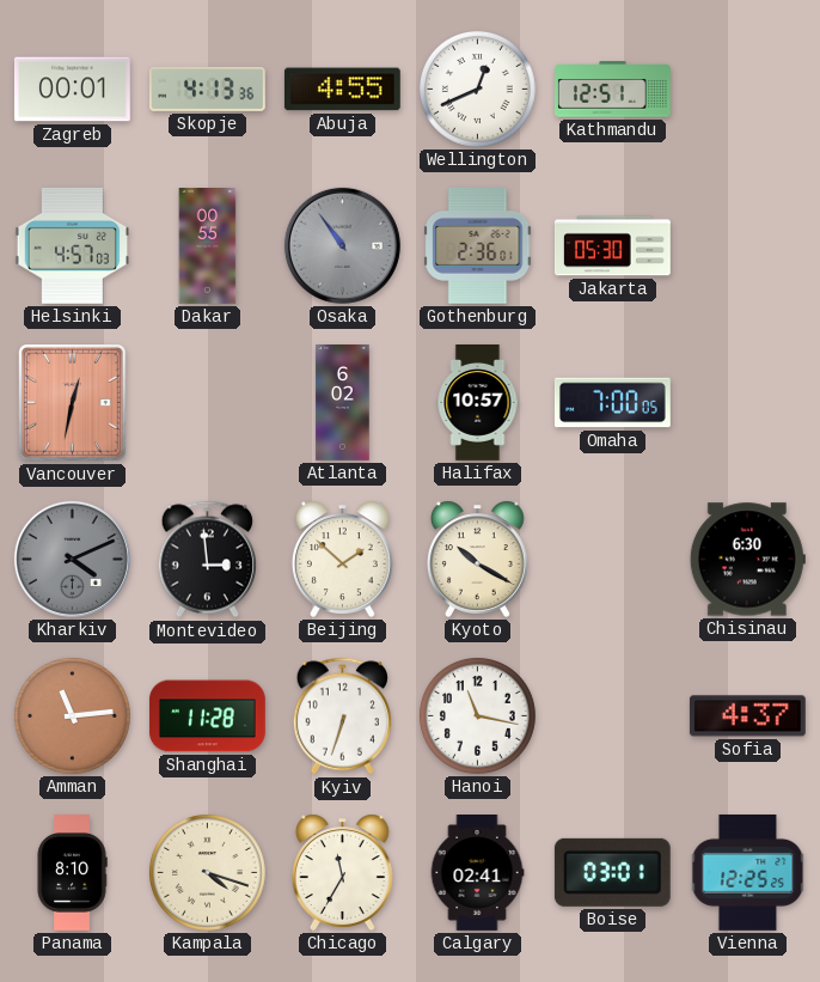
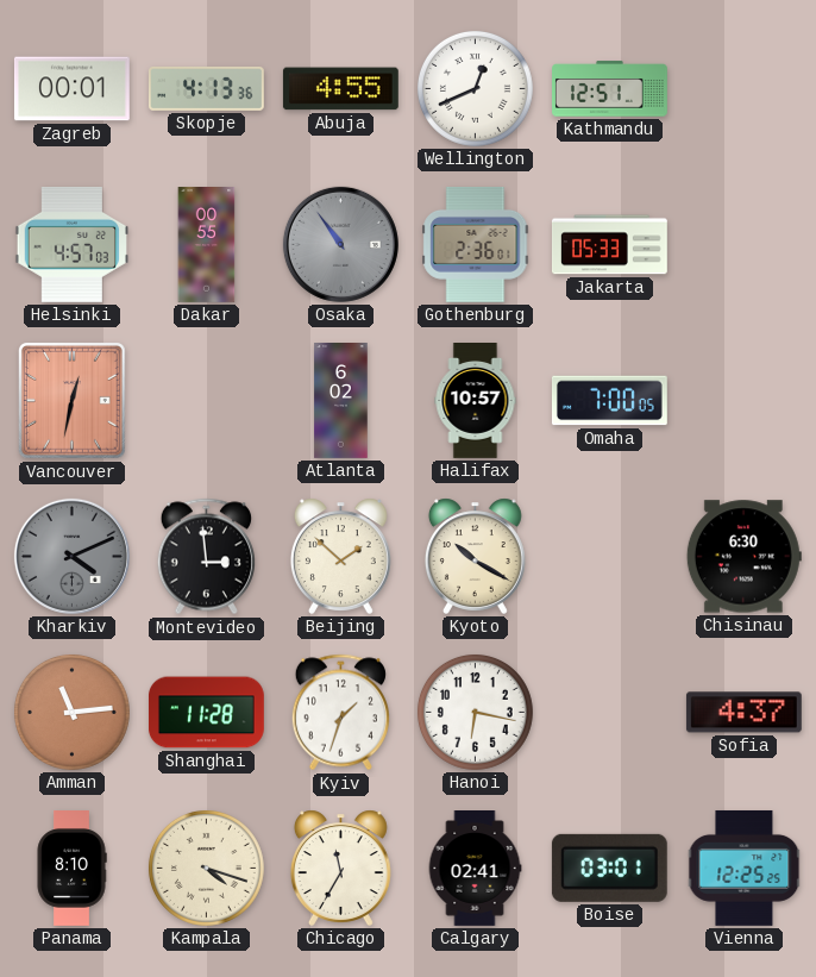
Jakarta: 05:30 -> 05:33
Kyiv: 6:33 -> 1:33
Hanoi: 11:17 -> 6:17
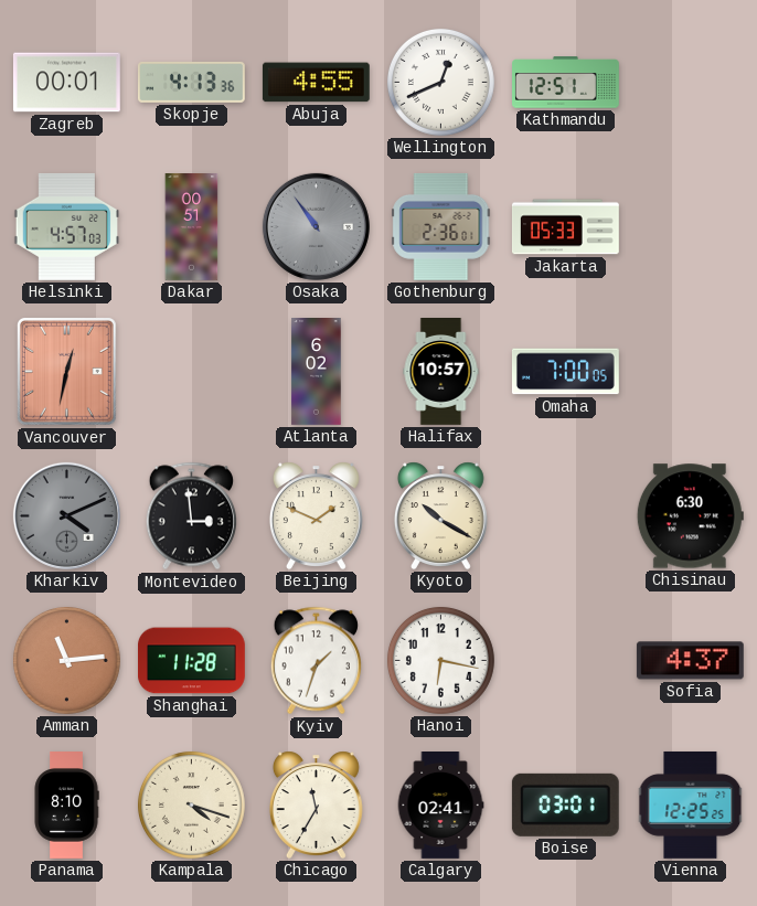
Dakar: 00:55 -> 00:51
Beijing: 1:52 -> 1:49
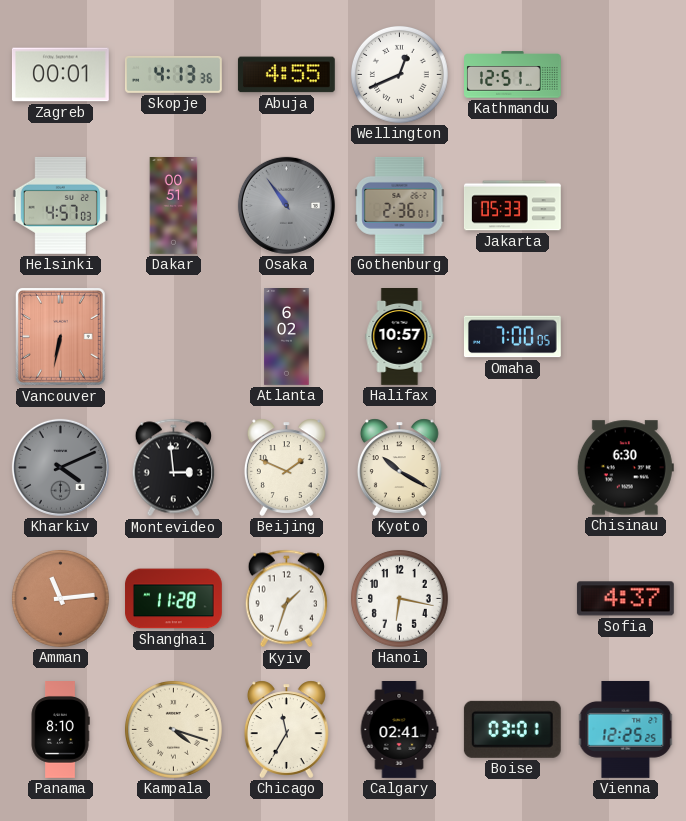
Vancouver: 12:32 -> 6:32
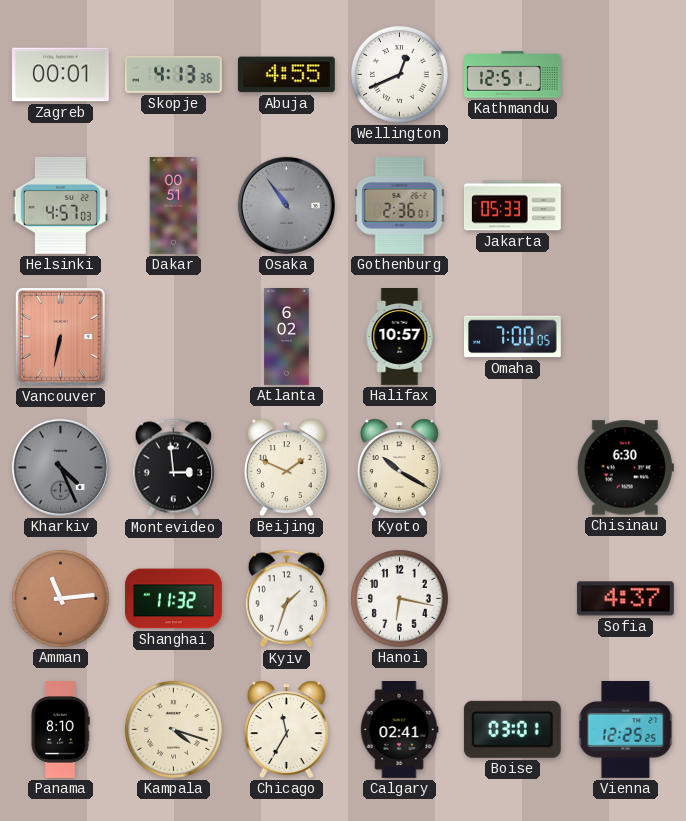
Kharkiv: 4:11 -> 4:26
Shanghai: 11:28 -> 11:32
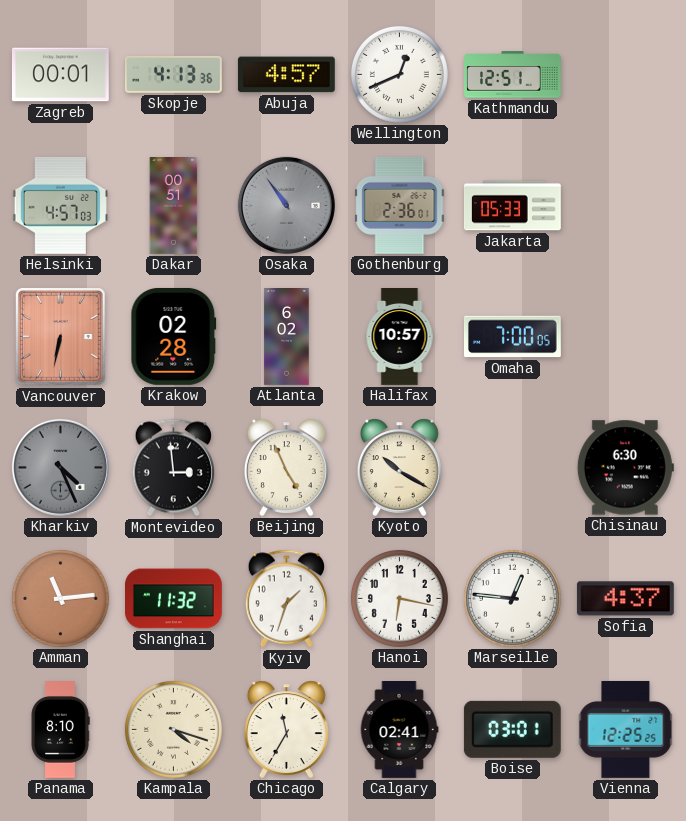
Abuja: 4:55 -> 4:57
Krakow: none -> 02:28
Beijing: 1:49 -> 4:56
Marseille: none -> 12:46
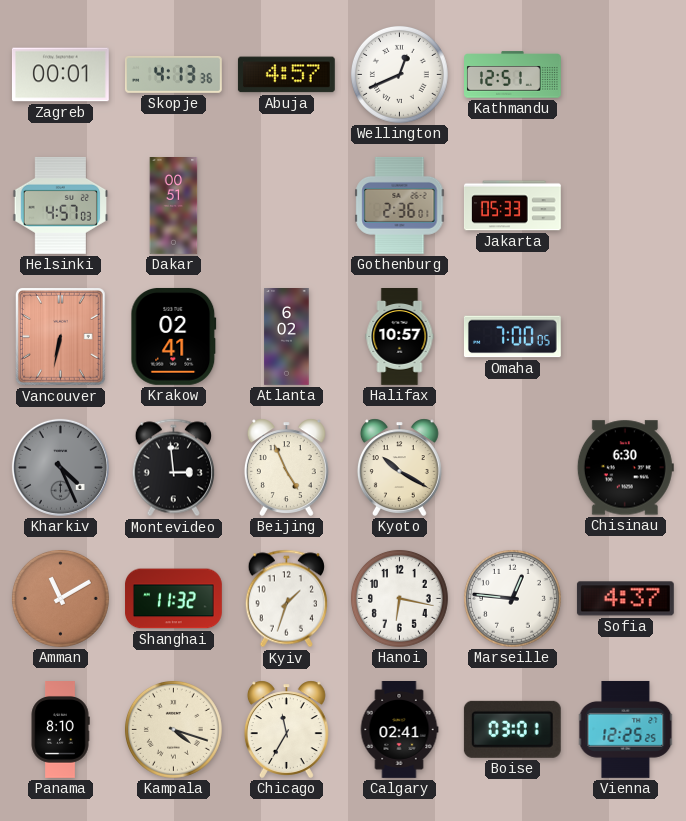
Osaka: 10:54 -> none
Krakow: 02:28 -> 02:41
Amman: 11:14 -> 11:10
